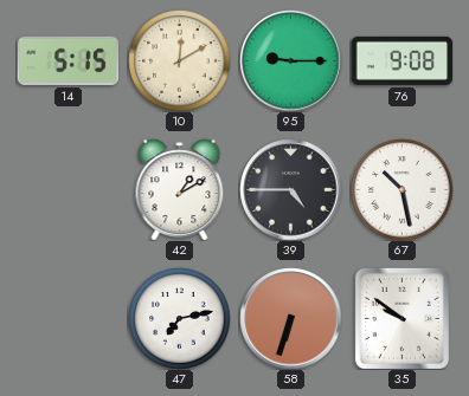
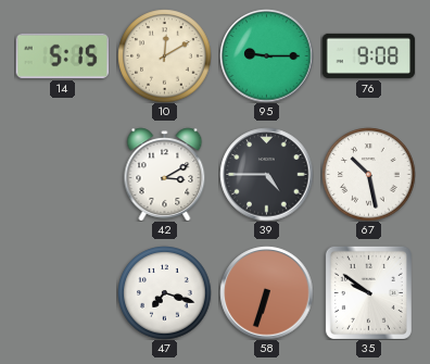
42: 1:10 -> 3:10
47: 7:13 -> 7:18
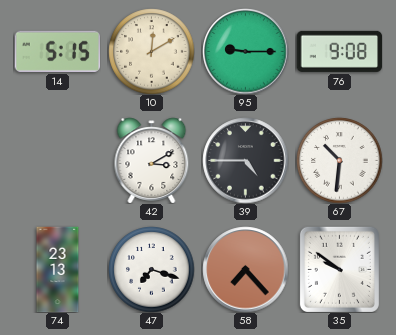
67: 10:28 -> 10:31
74: none -> 23:13
58: 6:33 -> 7:23
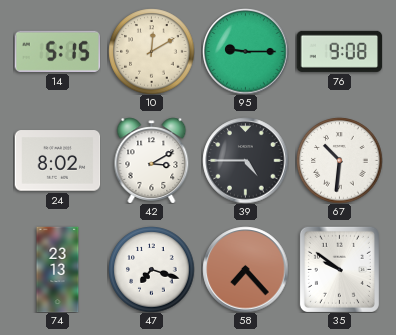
24: none -> 8:02
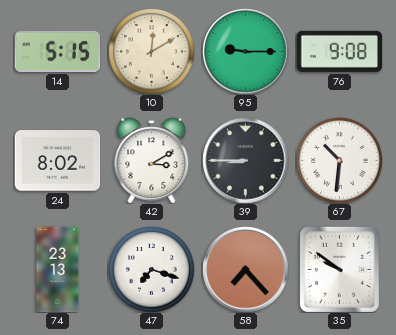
39: 4:45 -> 8:45
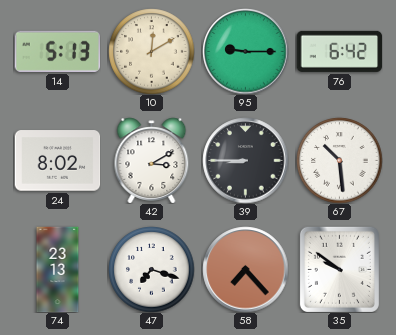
14: 5:15 -> 5:13
76: 9:08 -> 6:42
67: 10:31 -> 10:29
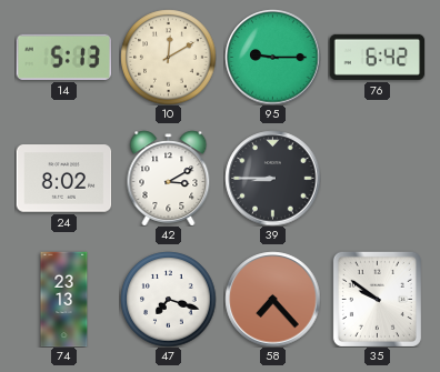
67: 10:29 -> none
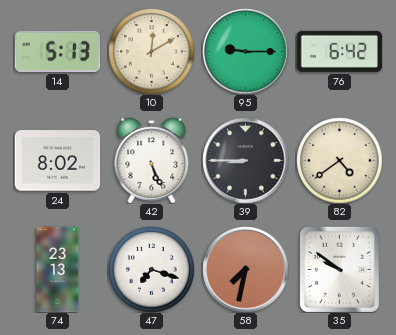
42: 3:10 -> 5:26
82: none -> 4:39
58: 7:23 -> 7:32
